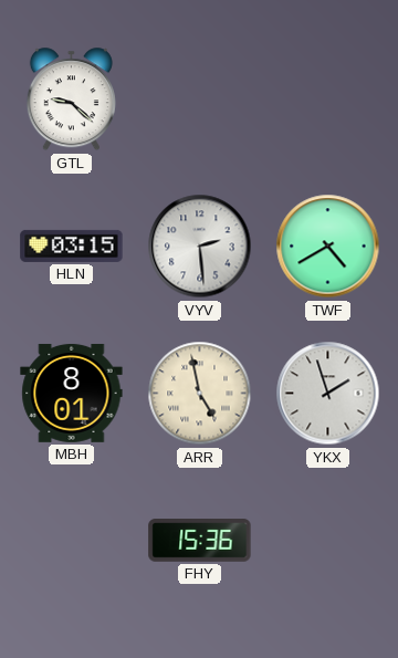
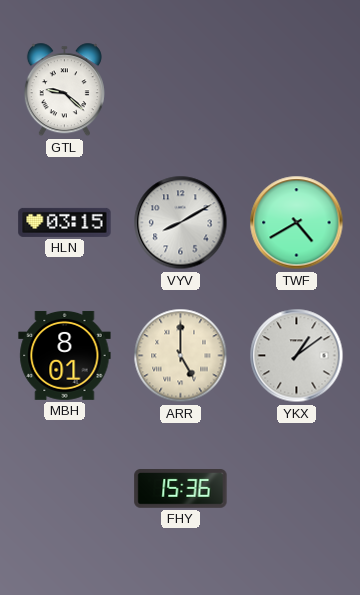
VYV: 2:29 -> 8:10
ARR: 4:58 -> 5:00
YKX: 1:57 -> 1:09
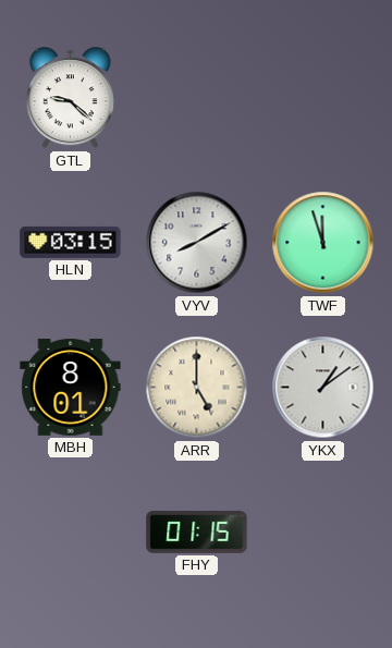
TWF: 4:40 -> 11:57
FHY: 15:36 -> 01:15
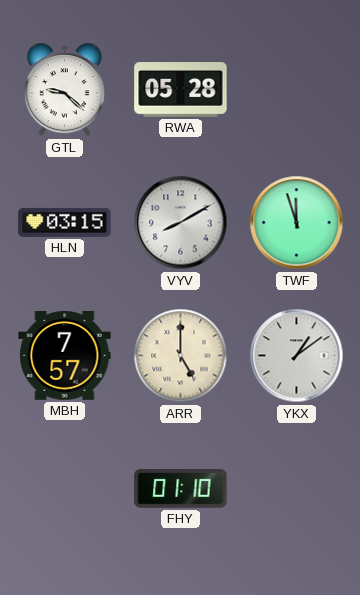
RWA: none -> 05:28
MBH: 8:01 -> 7:57
FHY: 01:15 -> 01:10
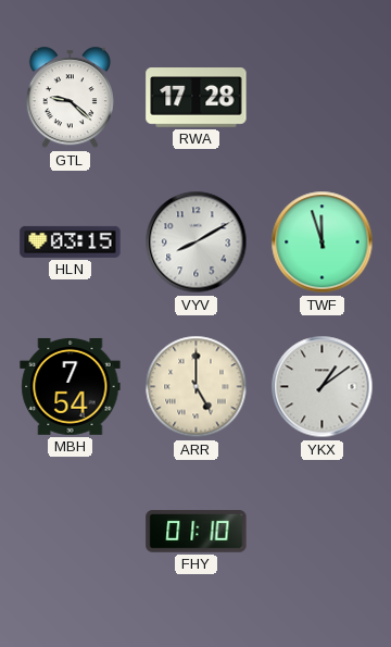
RWA: 05:28 -> 17:28
MBH: 7:57 -> 7:54
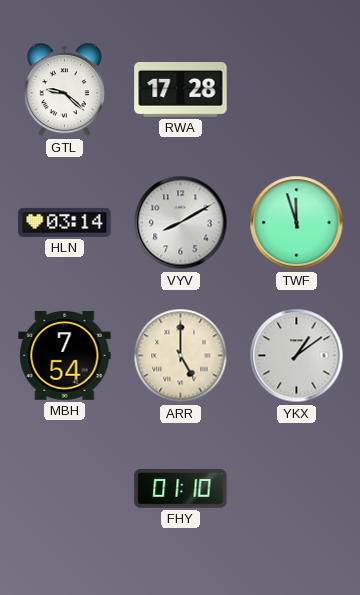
HLN: 03:15 -> 03:14
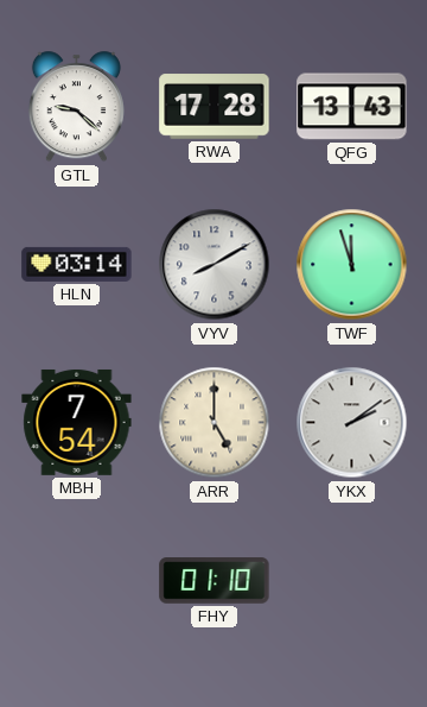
QFG: none -> 13:43
YKX: 1:09 -> 2:09
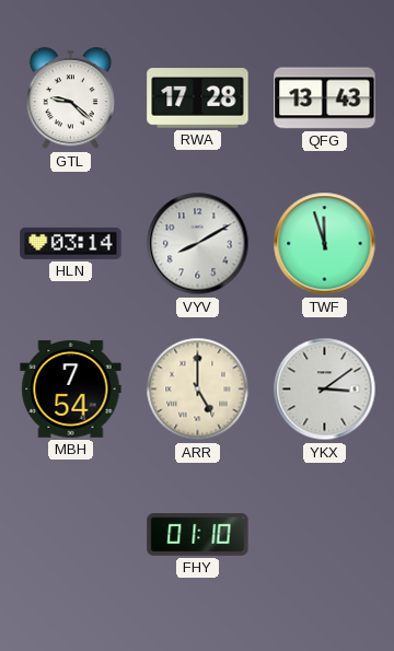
YKX: 2:09 -> 3:09
